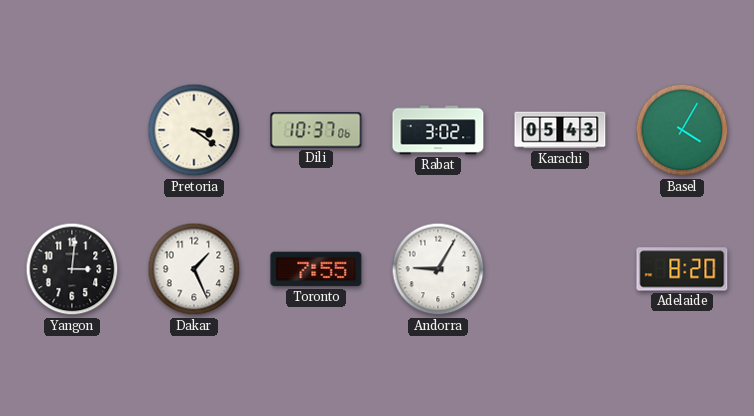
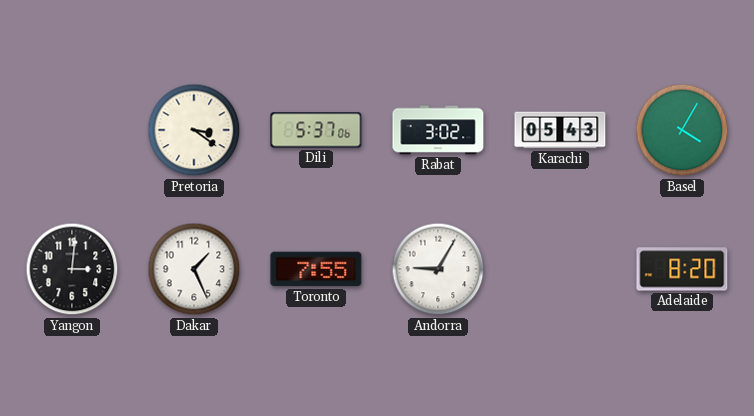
Dili: 10:37 -> 5:37
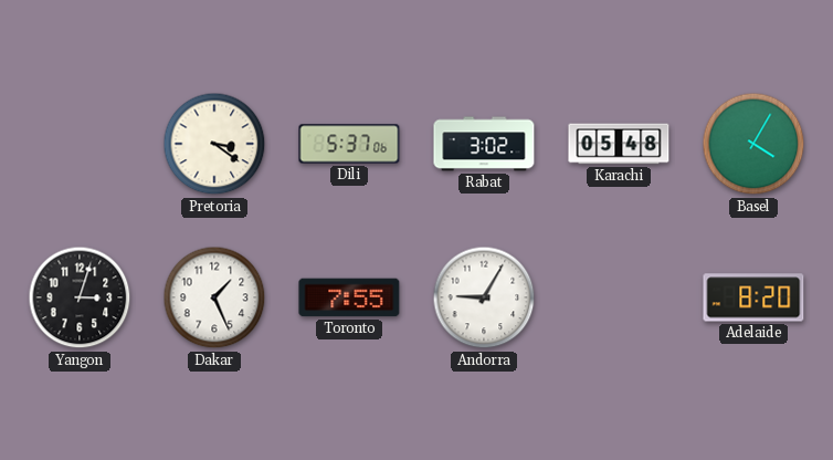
Karachi: 05:43 -> 05:48
Yangon: 3:01 -> 3:03
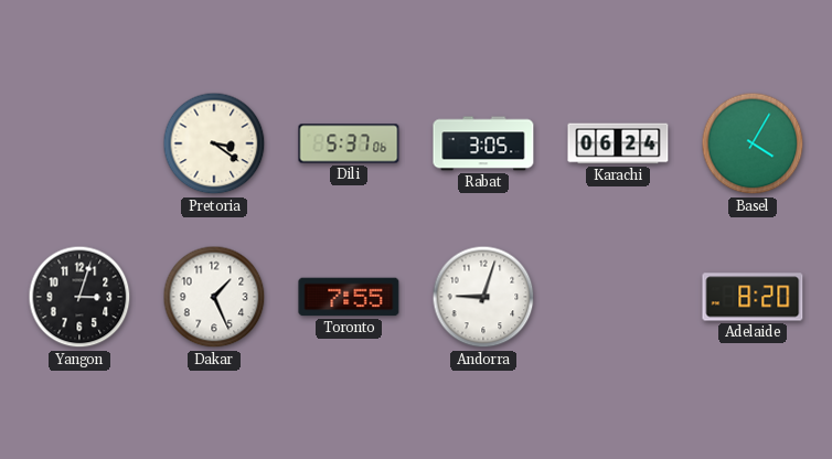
Rabat: 3:02 -> 3:05
Karachi: 05:48 -> 06:24
Andorra: 9:05 -> 9:03
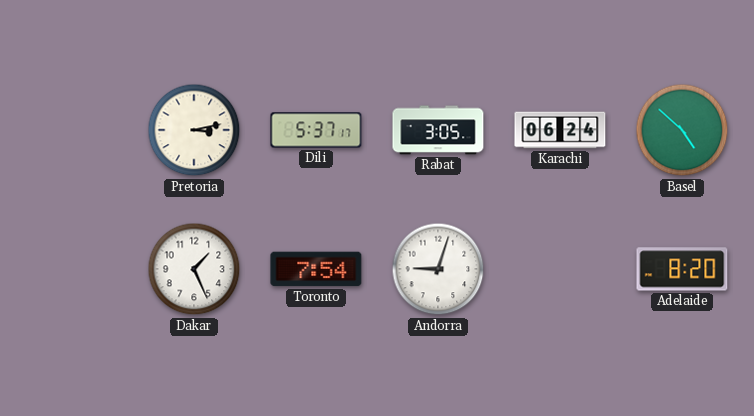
Pretoria: 3:21 -> 3:13
Dili: 5:37:06 -> 5:37:17
Basel: 4:05 -> 4:52
Yangon: 3:03 -> none
Toronto: 7:55 -> 7:54
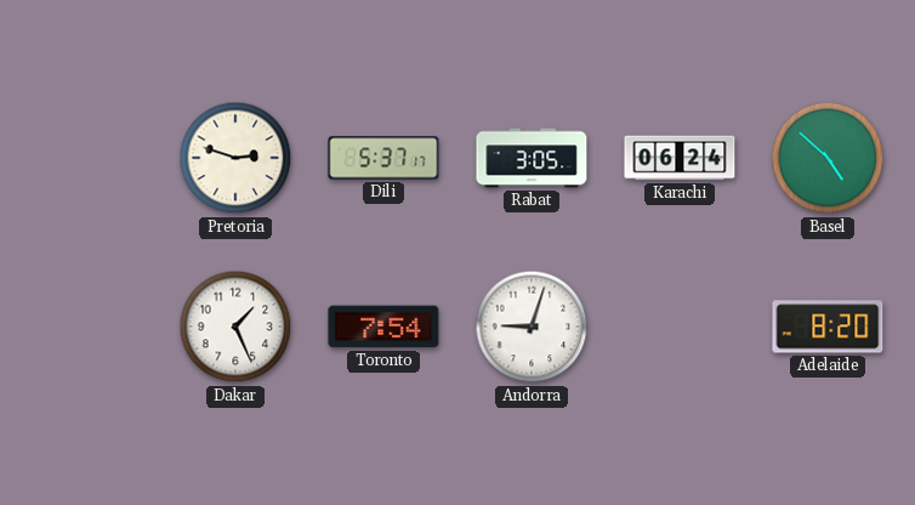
Pretoria: 3:13 -> 2:48
